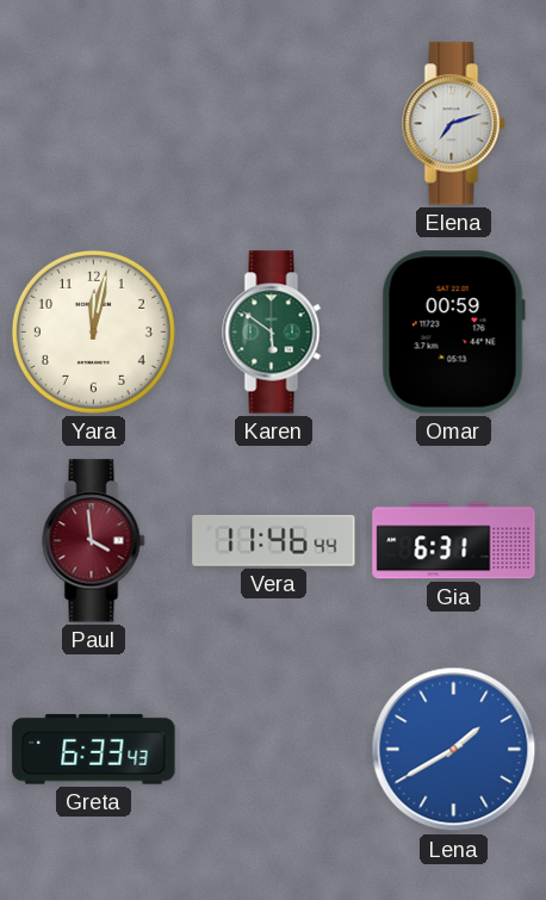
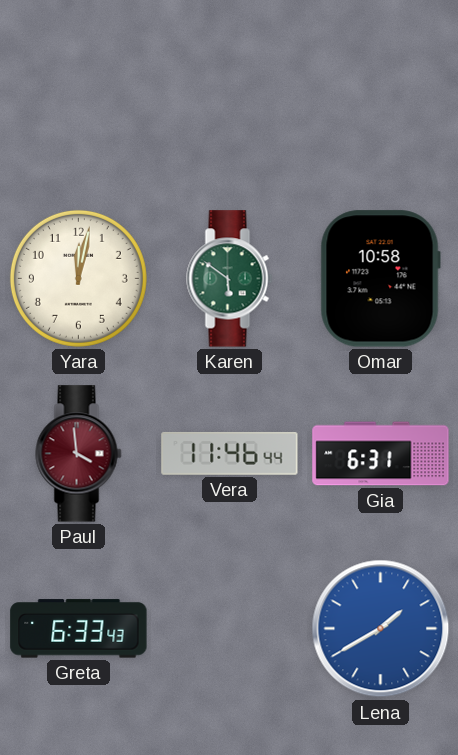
Elena: 7:12 -> none
Omar: 00:59 -> 10:58
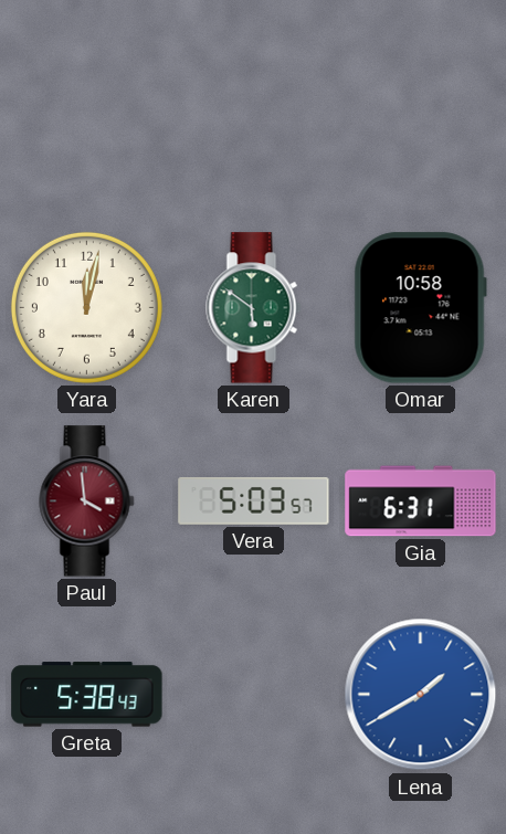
Vera: 11:46 -> 5:03
Greta: 6:33 -> 5:38
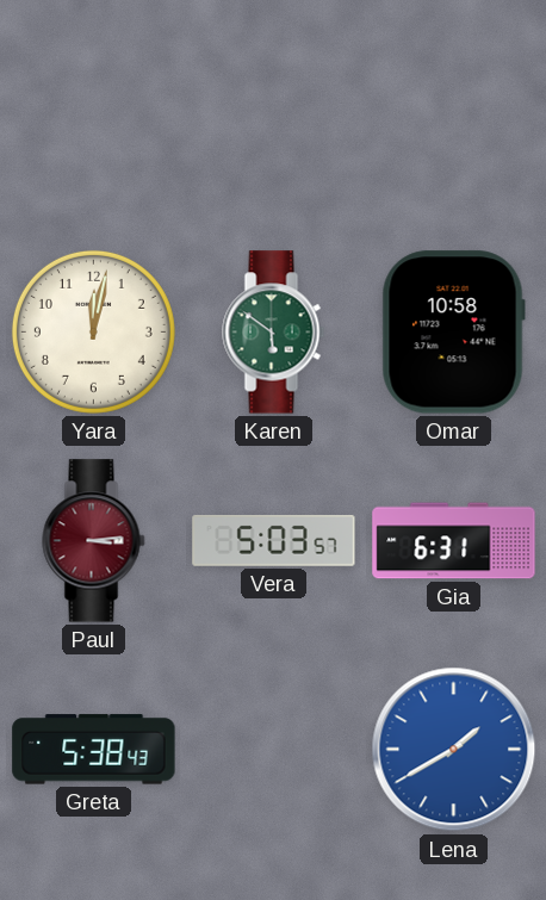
Paul: 3:59 -> 3:14
